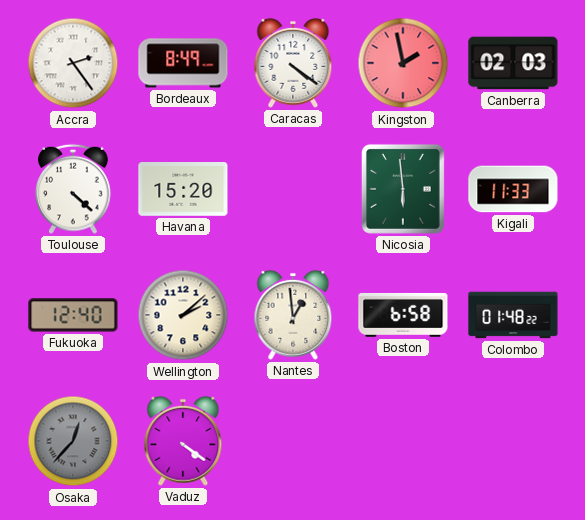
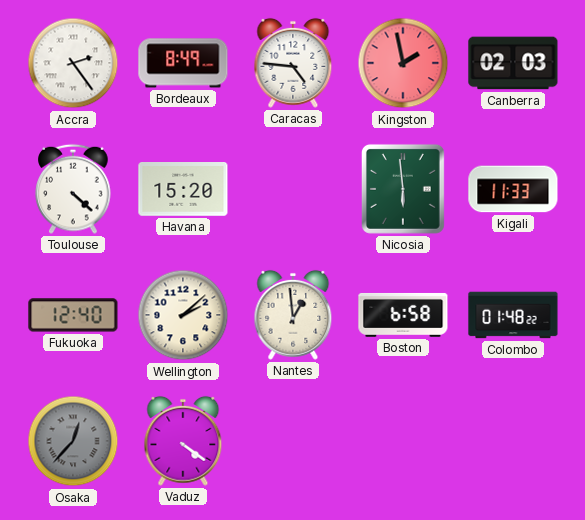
Caracas: 4:21 -> 4:46
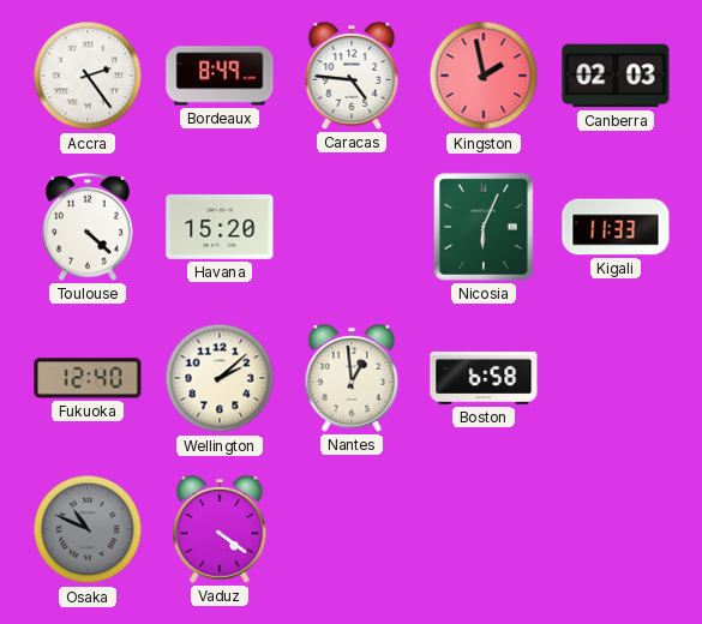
Nicosia: 5:59 -> 6:04
Colombo: 01:48 -> none
Osaka: 12:37 -> 10:49
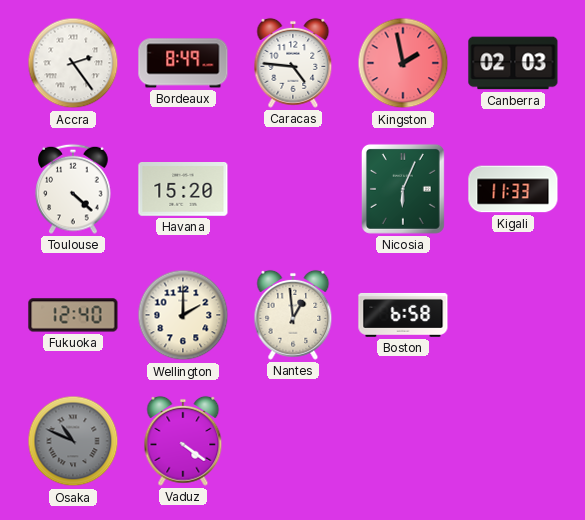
Wellington: 2:08 -> 2:00
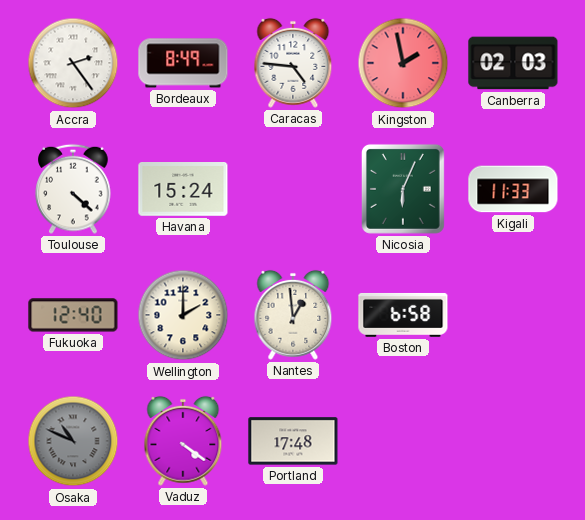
Havana: 15:20 -> 15:24
Portland: none -> 17:48
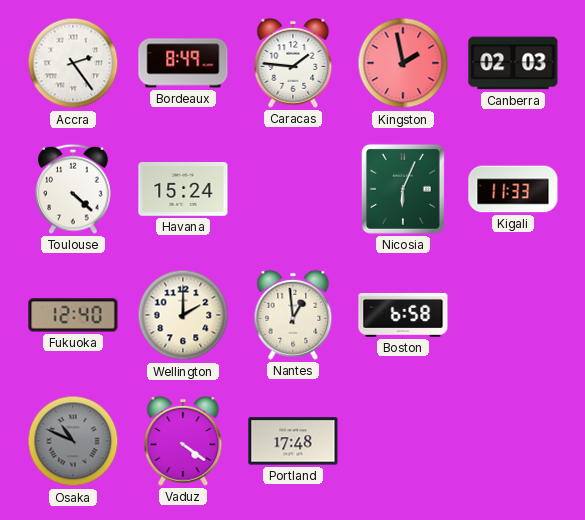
Caracas: 4:46 -> 1:46
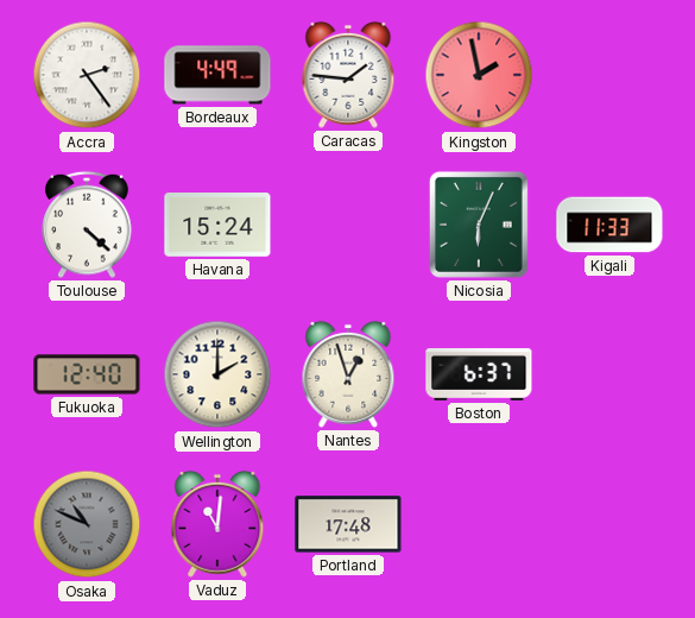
Bordeaux: 8:49 -> 4:49
Canberra: 02:03 -> none
Nantes: 12:59 -> 12:57
Boston: 6:58 -> 6:37
Vaduz: 4:21 -> 11:01
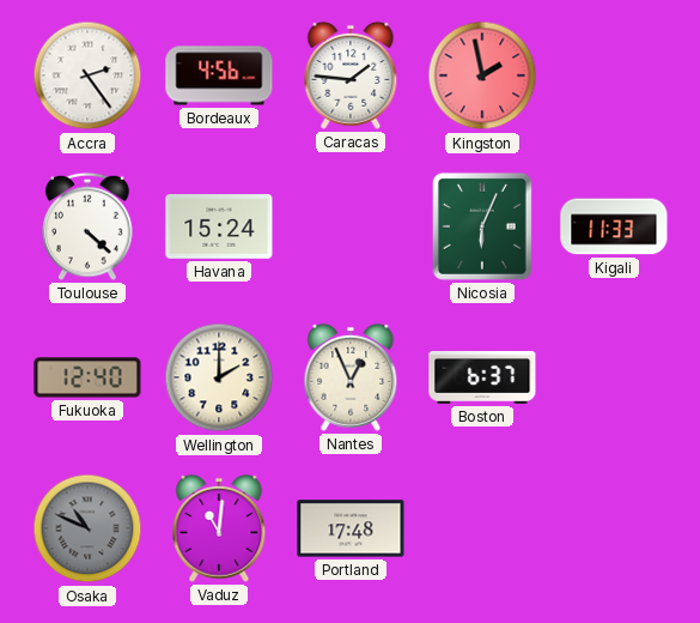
Bordeaux: 4:49 -> 4:56
Nantes: 12:57 -> 12:56
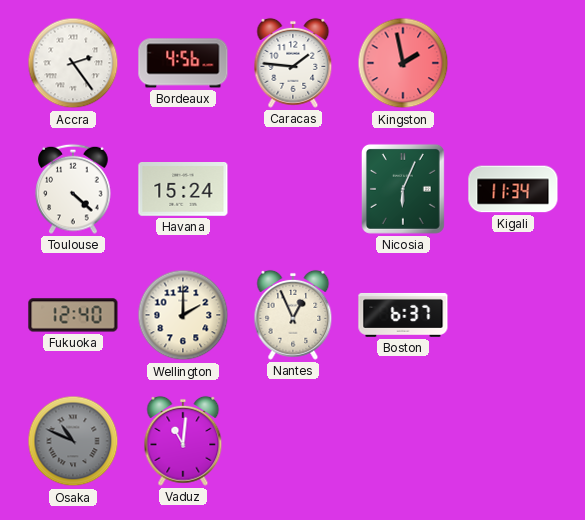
Kigali: 11:33 -> 11:34
Portland: 17:48 -> none
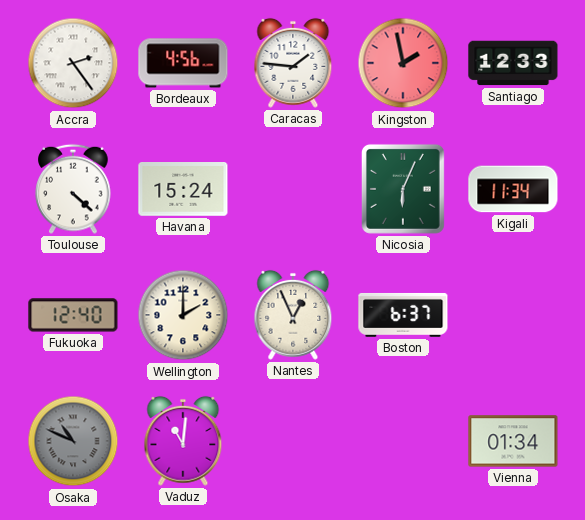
Santiago: none -> 12:33
Vienna: none -> 01:34
